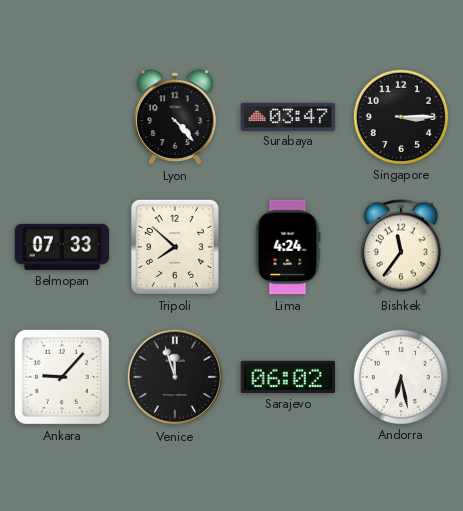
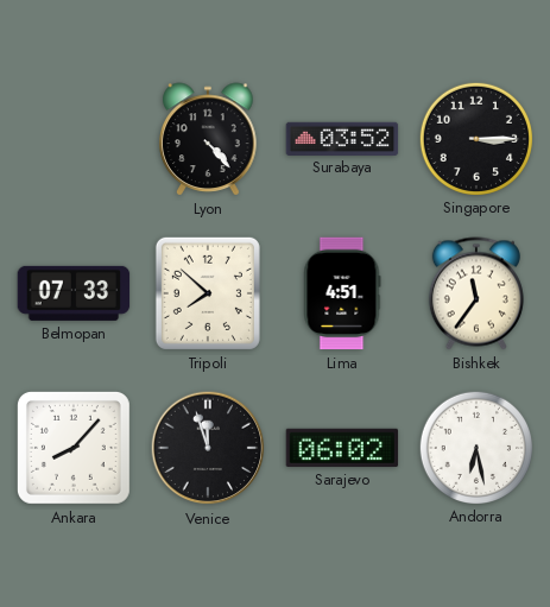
Surabaya: 03:47 -> 03:52
Lima: 4:24 -> 4:51
Ankara: 9:07 -> 8:07
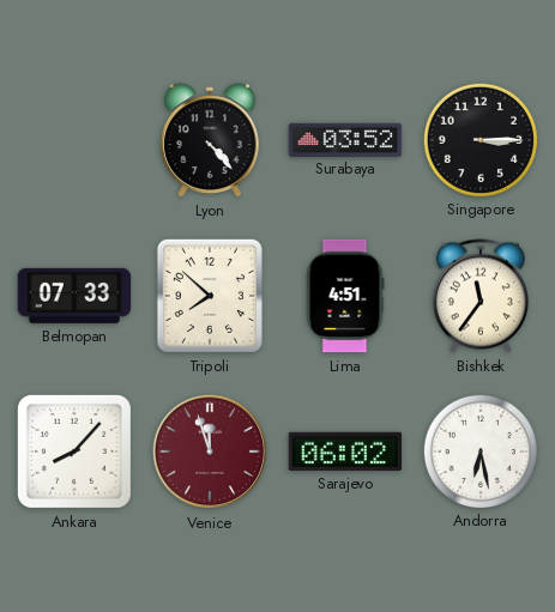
Venice dial: black -> burgundy
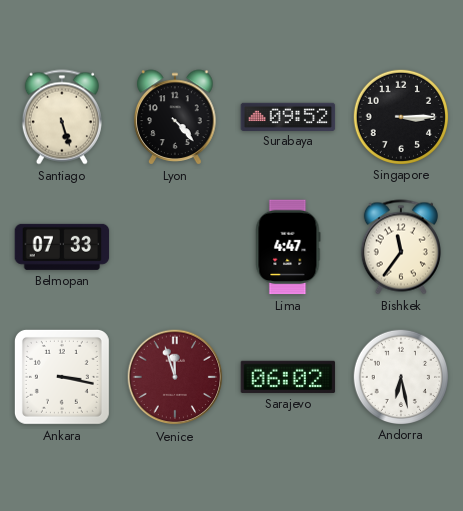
Santiago: none -> 5:27
Surabaya: 03:52 -> 09:52
Tripoli: 7:52 -> none
Lima: 4:51 -> 4:47
Ankara: 8:07 -> 3:17
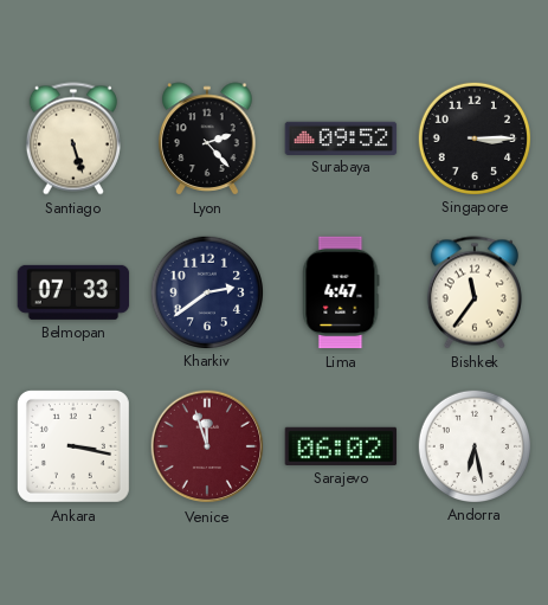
Lyon: 4:23 -> 2:23
Kharkiv: none -> 2:39
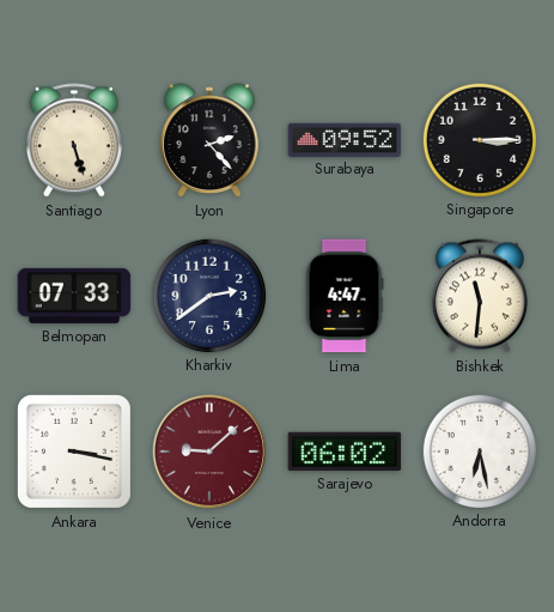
Bishkek: 11:36 -> 11:31
Venice: 11:57 -> 9:08
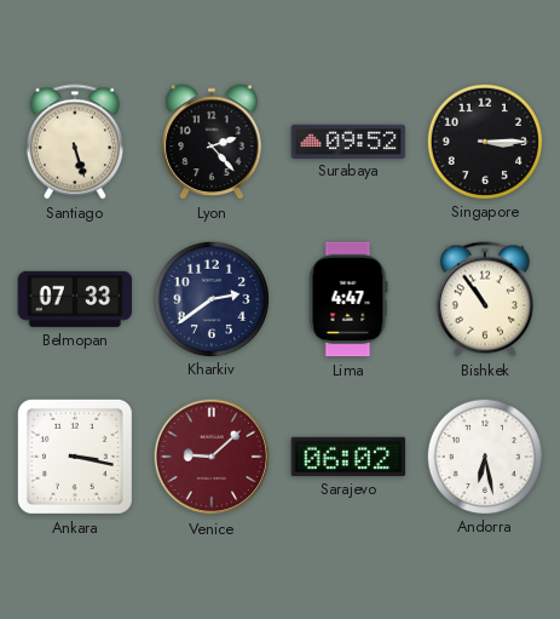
Bishkek: 11:31 -> 10:54
